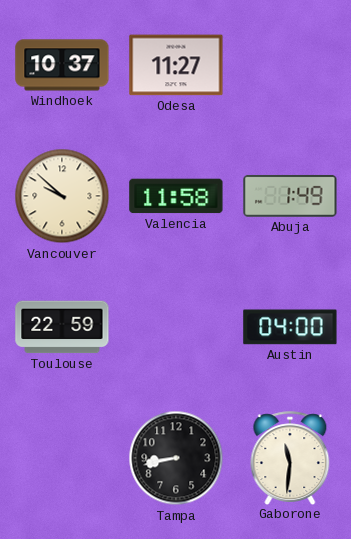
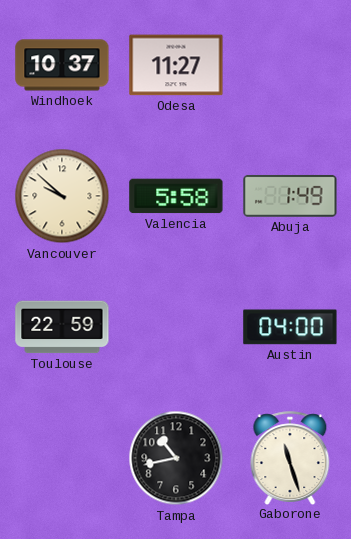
Valencia: 11:58 -> 5:58
Tampa: 8:43 -> 10:43
Gaborone: 11:31 -> 11:27
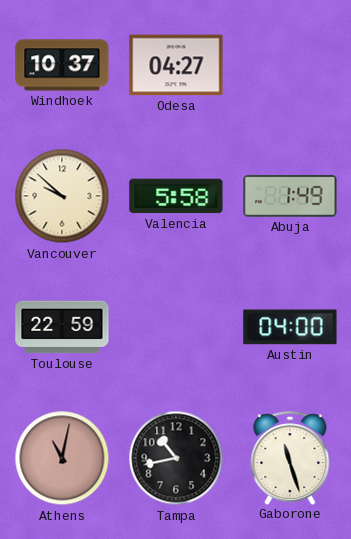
Odesa: 11:27 -> 04:27
Athens: none -> 11:02
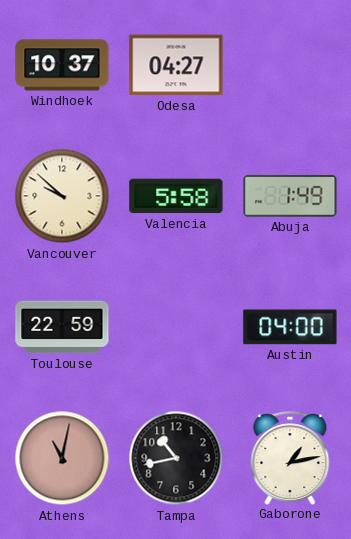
Gaborone: 11:27 -> 1:13
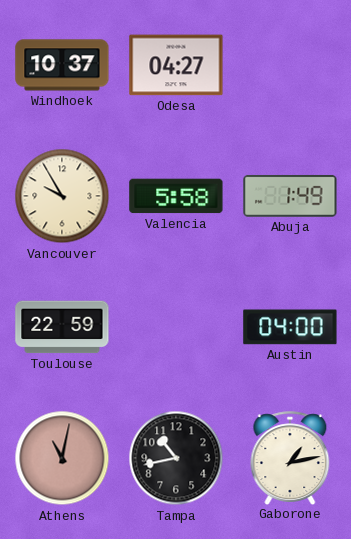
Vancouver: 9:52 -> 9:55
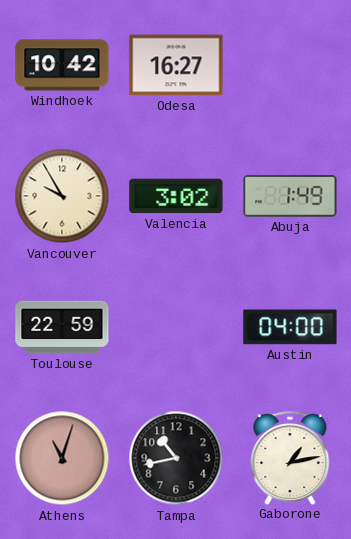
Windhoek: 10:37 -> 10:42
Odesa: 04:27 -> 16:27
Valencia: 5:58 -> 3:02
Athens: 11:02 -> 11:03
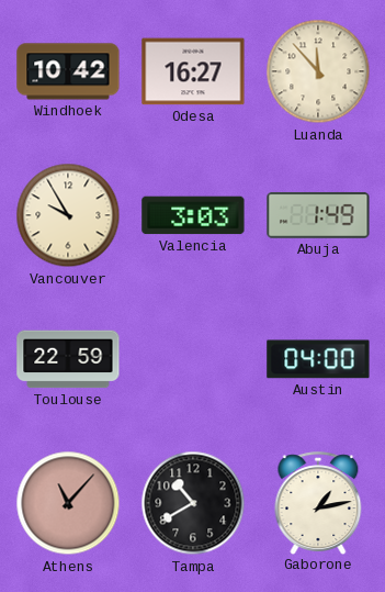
Luanda: none -> 11:53
Valencia: 3:02 -> 3:03
Athens: 11:03 -> 11:07
Tampa: 10:43 -> 10:40
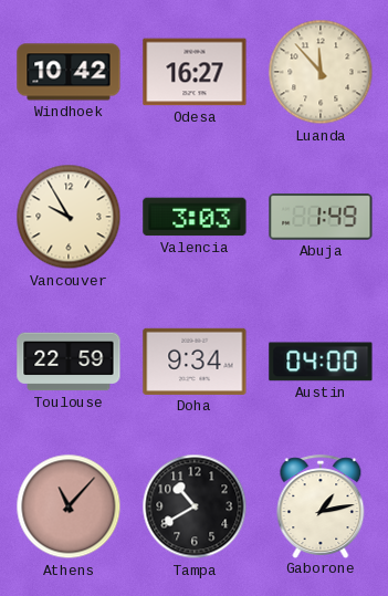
Doha: none -> 9:34
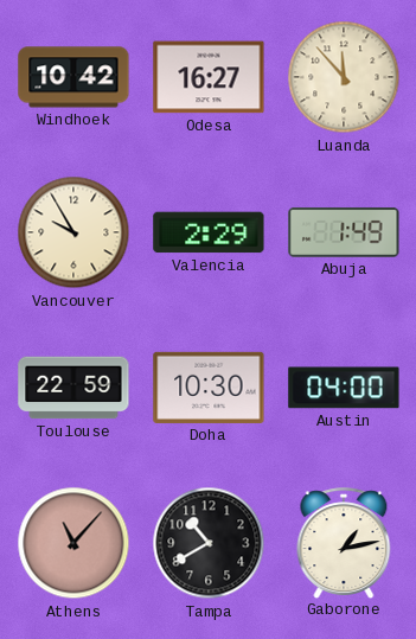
Valencia: 3:03 -> 2:29
Doha: 9:34 -> 10:30
